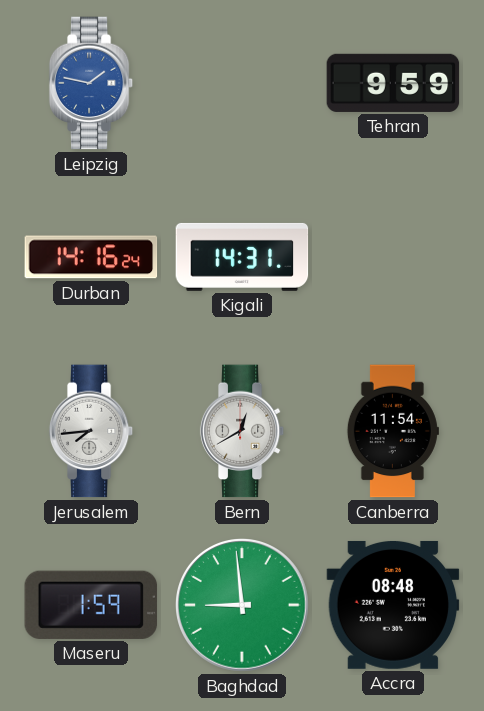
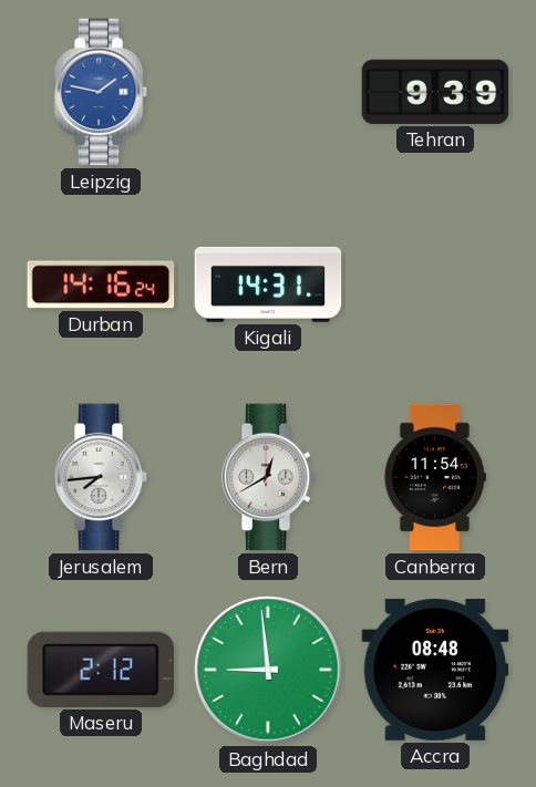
Tehran: 9:59 -> 9:39
Maseru: 1:59 -> 2:12
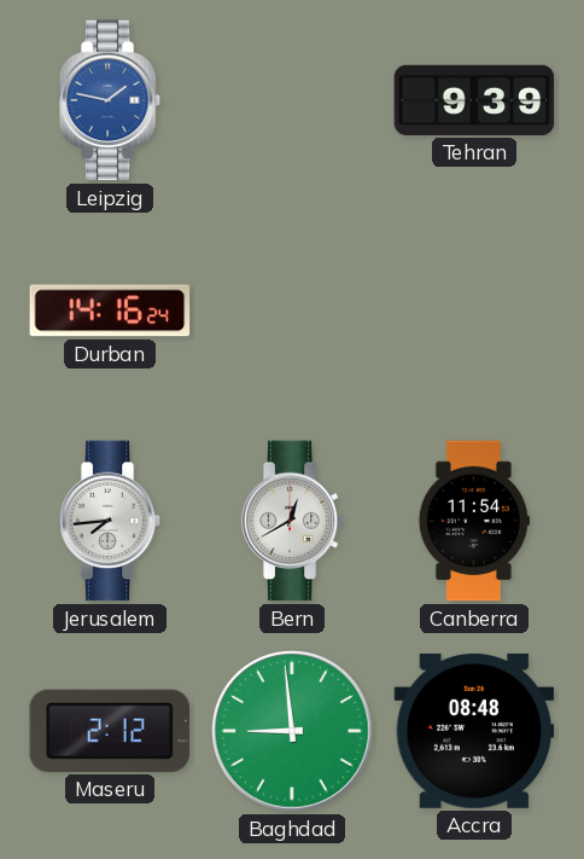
Kigali: 14:31 -> none
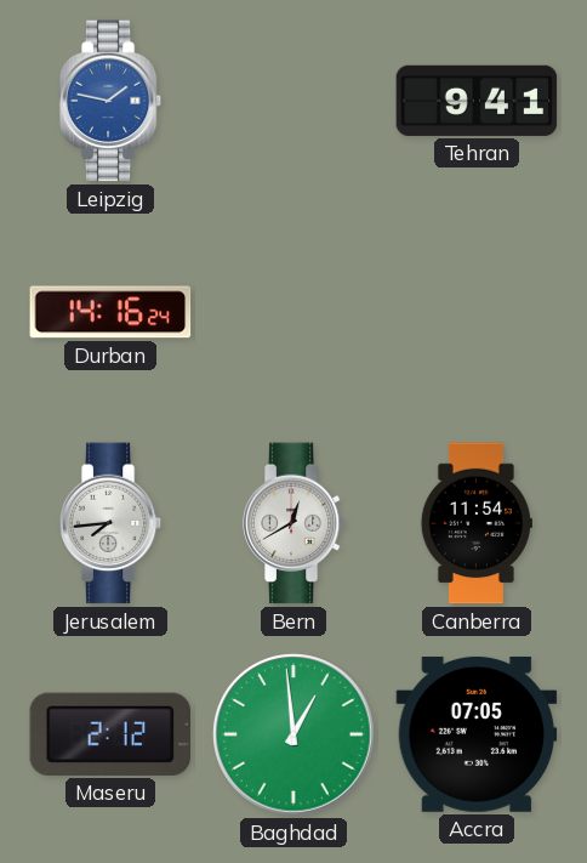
Tehran: 9:39 -> 9:41
Baghdad: 8:59 -> 12:59
Accra: 08:48 -> 07:05
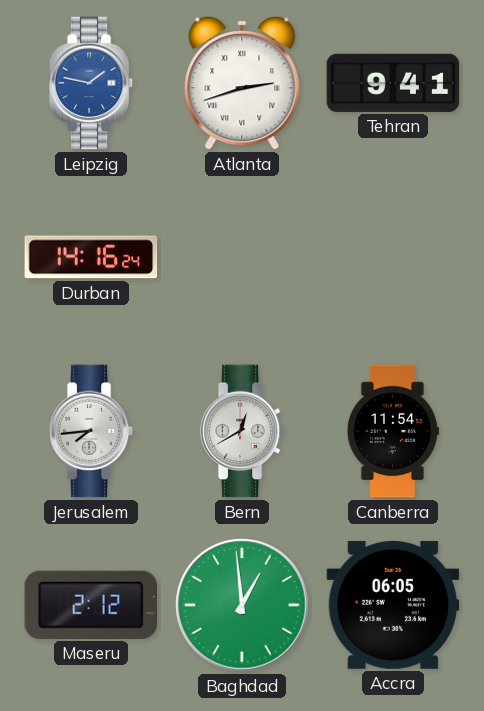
Atlanta: none -> 2:42
Accra: 07:05 -> 06:05
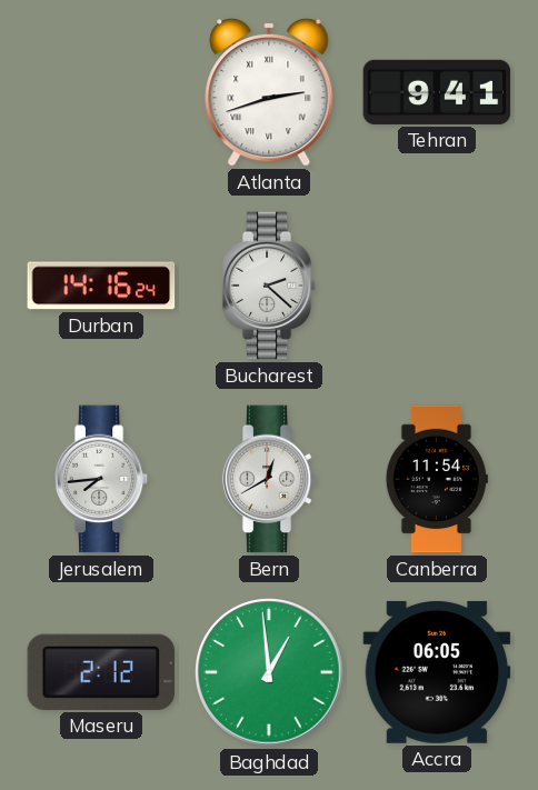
Leipzig: 1:47 -> none
Bucharest: none -> 2:22
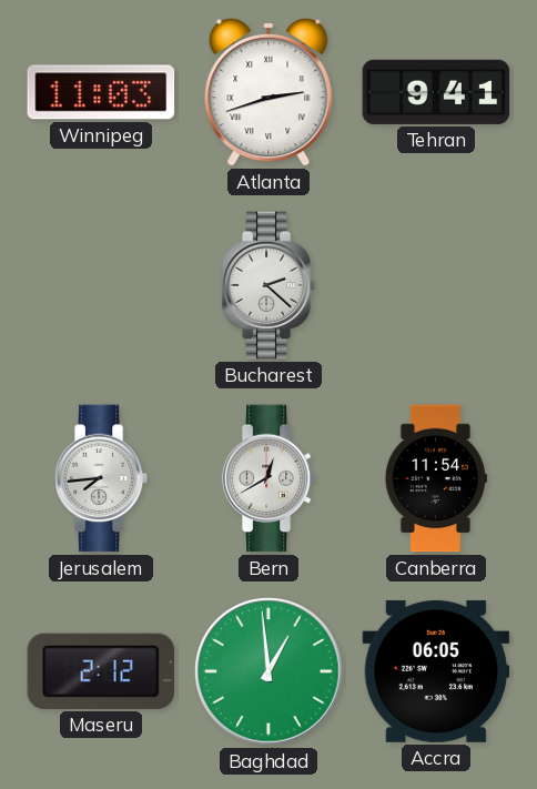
Winnipeg: none -> 11:03
Durban: 14:16 -> none
